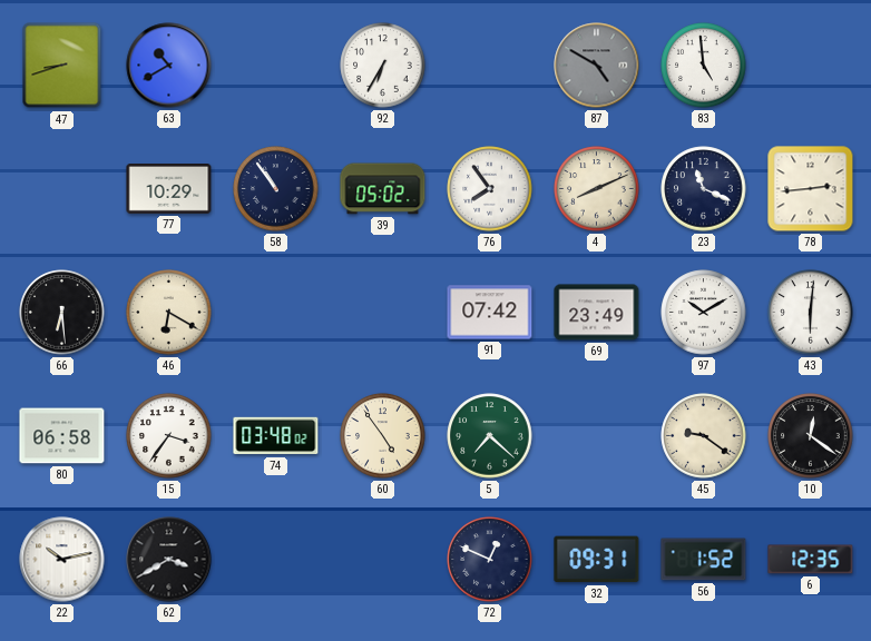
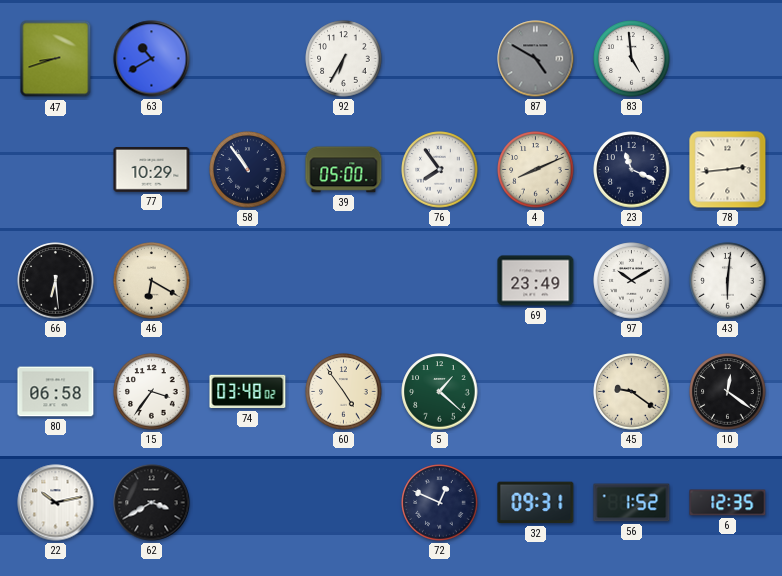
39: 05:02 -> 05:00
91: 07:42 -> none
5: 7:22 -> 1:22
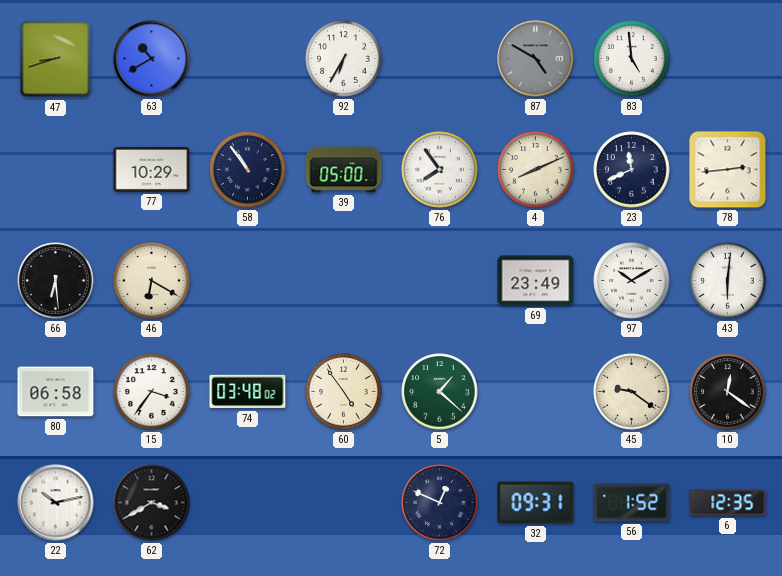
23: 11:19 -> 11:41
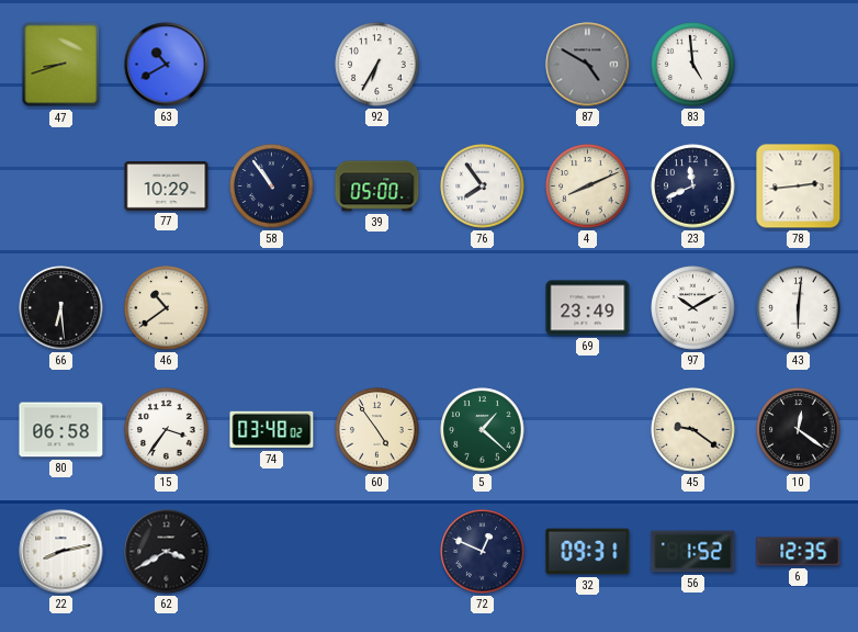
46: 6:20 -> 10:39
22: 10:13 -> 8:13
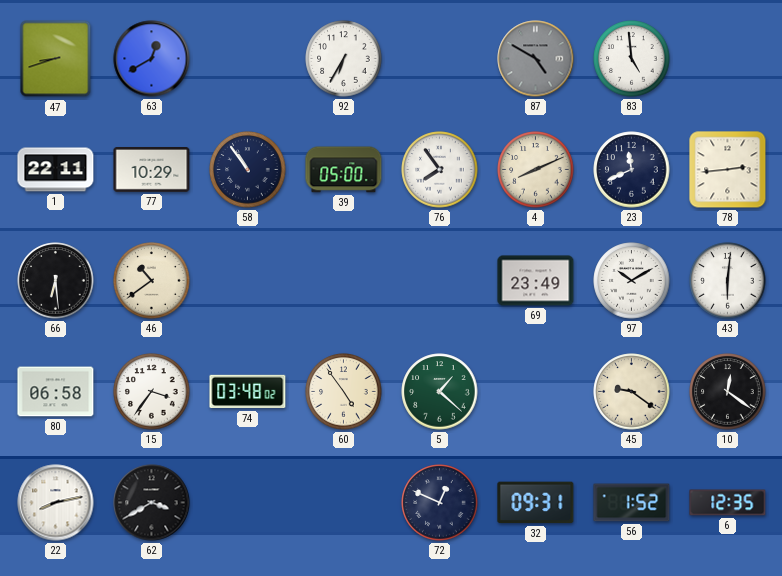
63: 10:40 -> 12:40
1: none -> 22:11
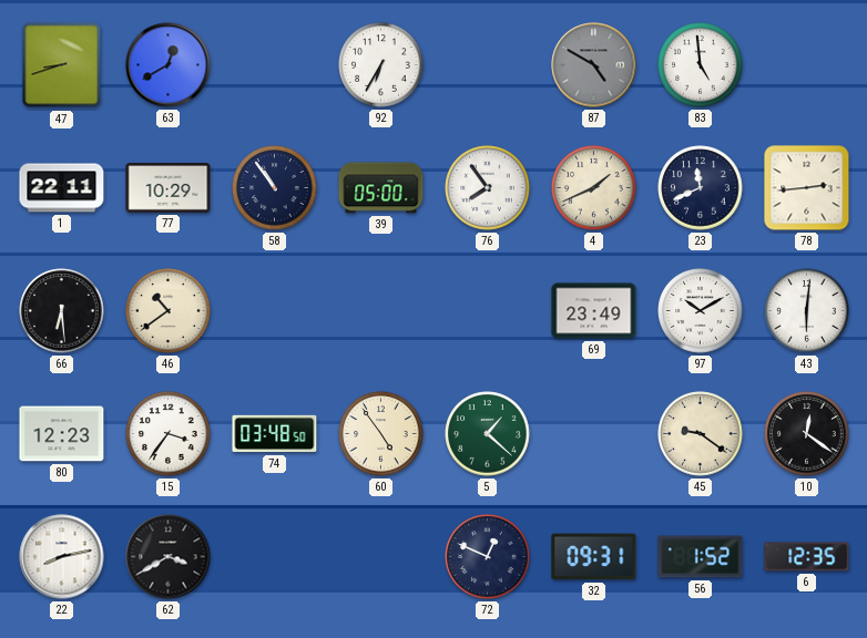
4: 8:11 -> 1:41
80: 06:58 -> 12:23
74: 03:48:02 -> 03:48:50
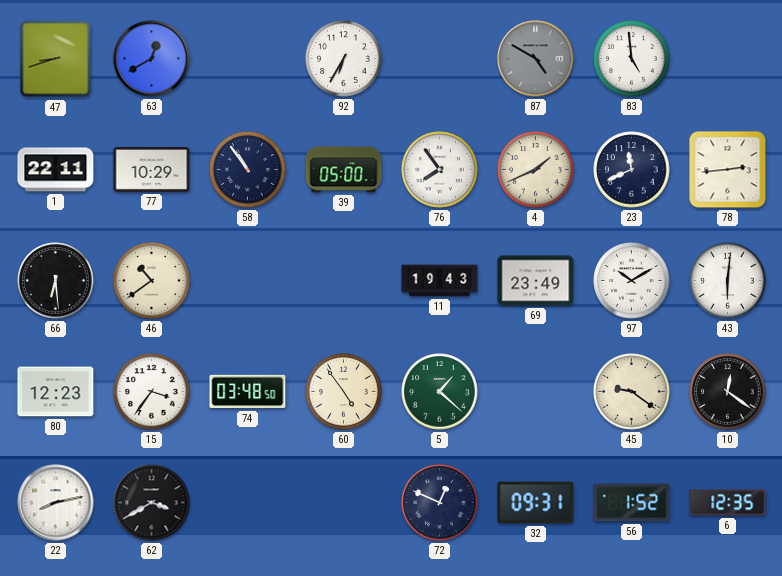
11: none -> 19:43
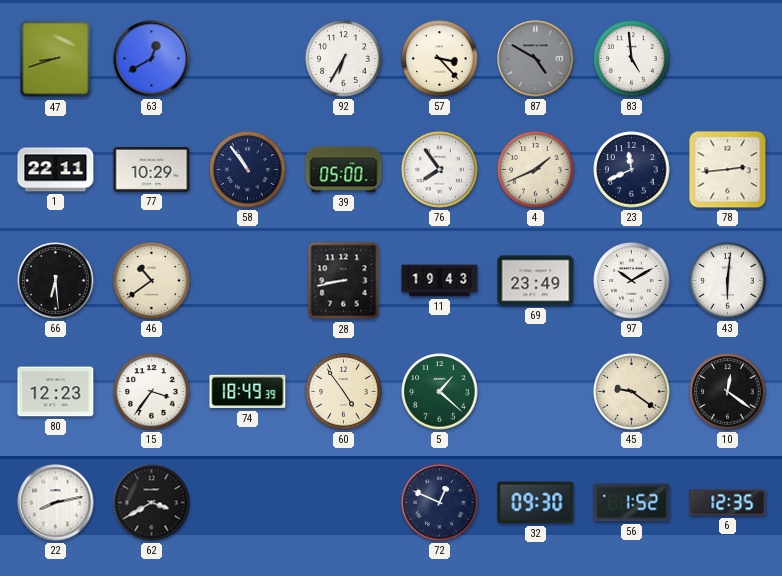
57: none -> 3:23
28: none -> 8:43
74: 03:48 -> 18:49
32: 09:31 -> 09:30
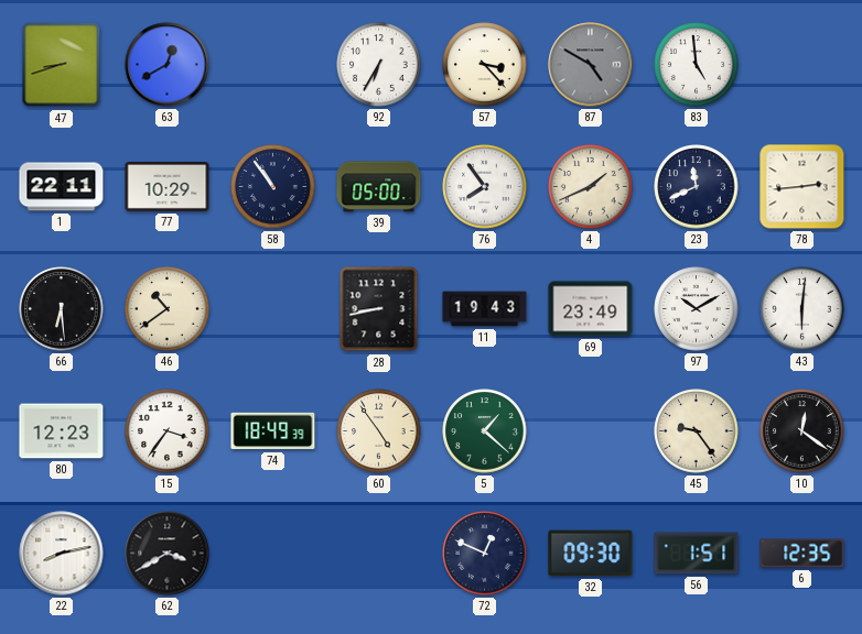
45: 9:21 -> 9:24
56: 1:52 -> 1:51
